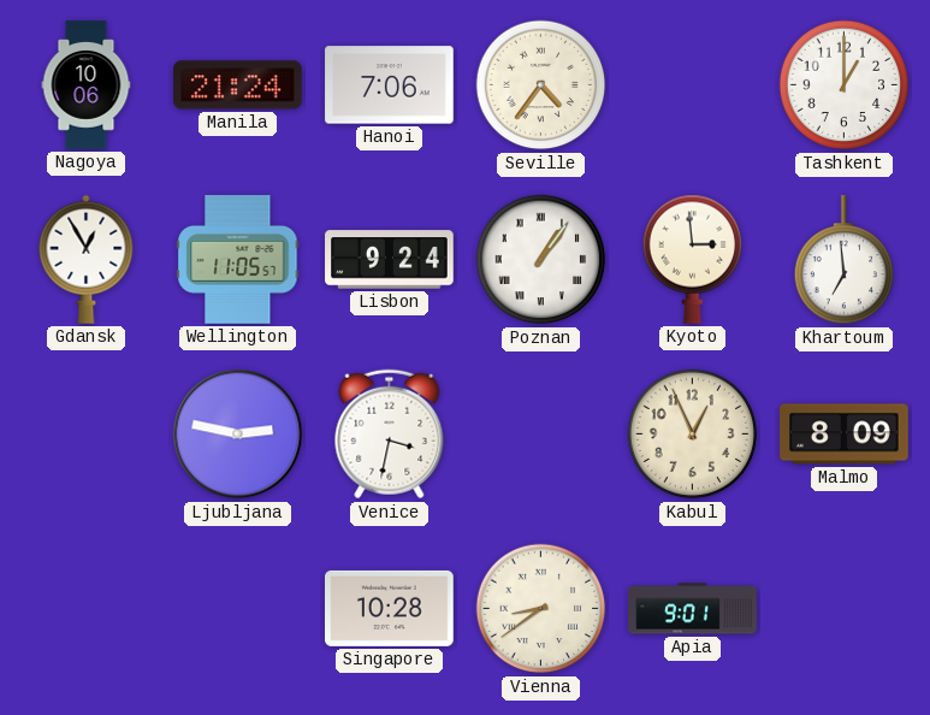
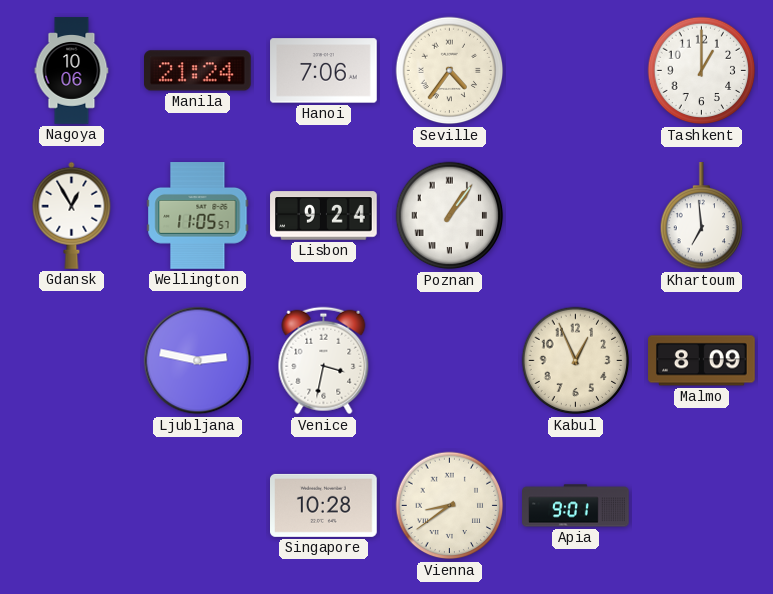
Kyoto: 2:59 -> none
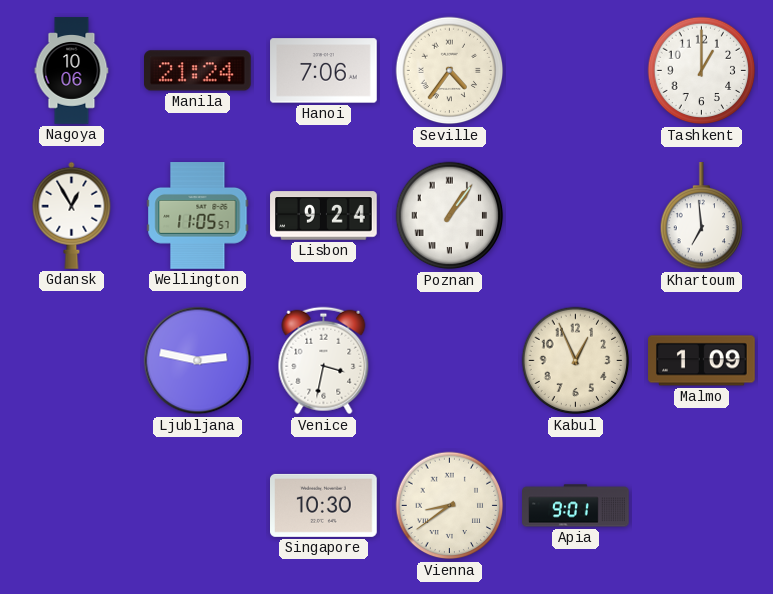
Malmo: 8:09 -> 1:09
Singapore: 10:28 -> 10:30
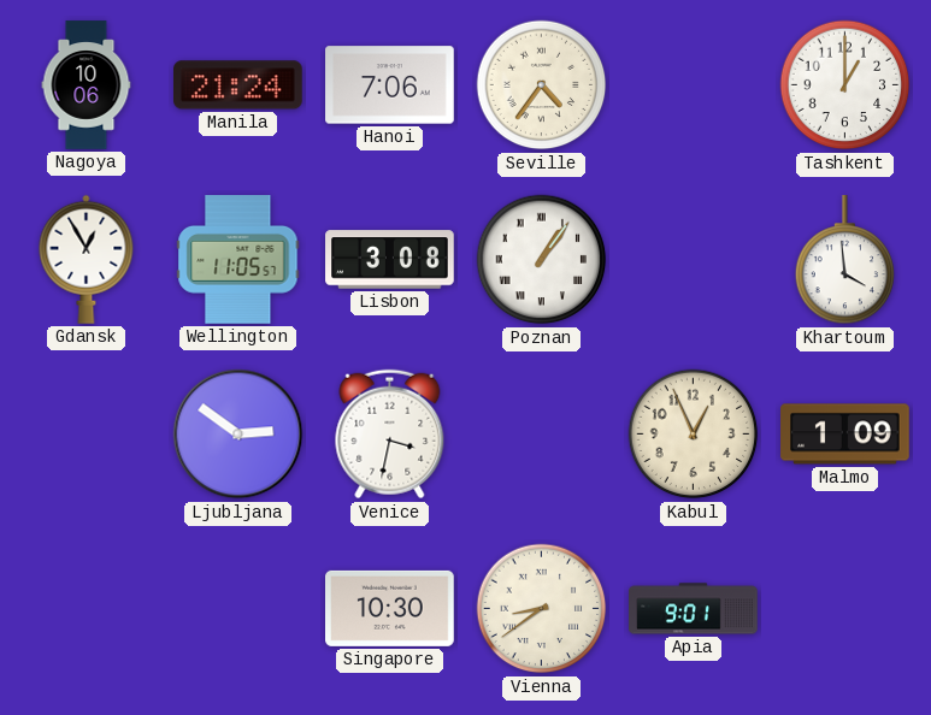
Lisbon: 9:24 -> 3:08
Khartoum: 6:59 -> 3:59
Ljubljana: 2:47 -> 2:51
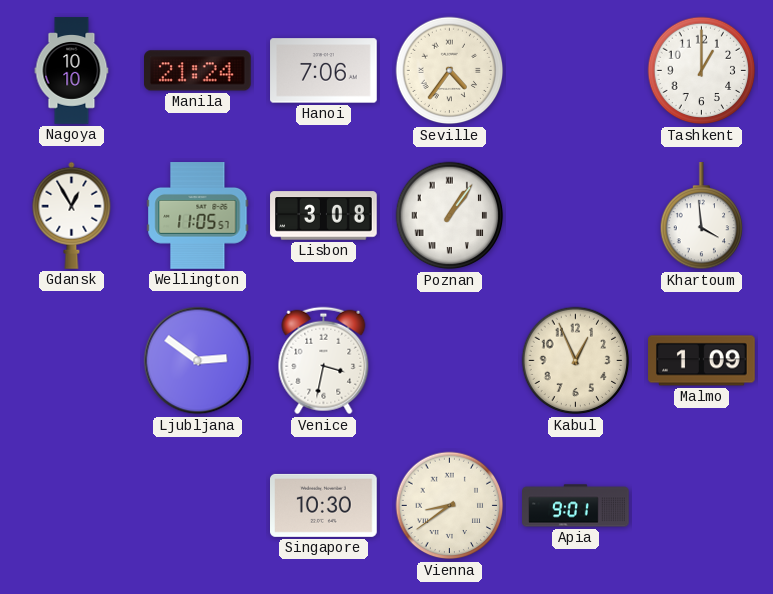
Nagoya: 10:06 -> 10:10
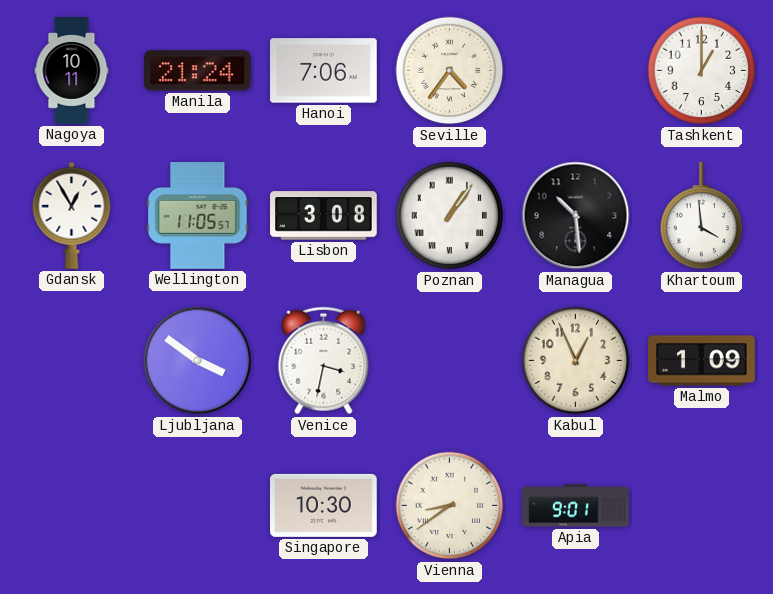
Nagoya: 10:10 -> 10:11
Managua: none -> 10:29
Ljubljana: 2:51 -> 3:51
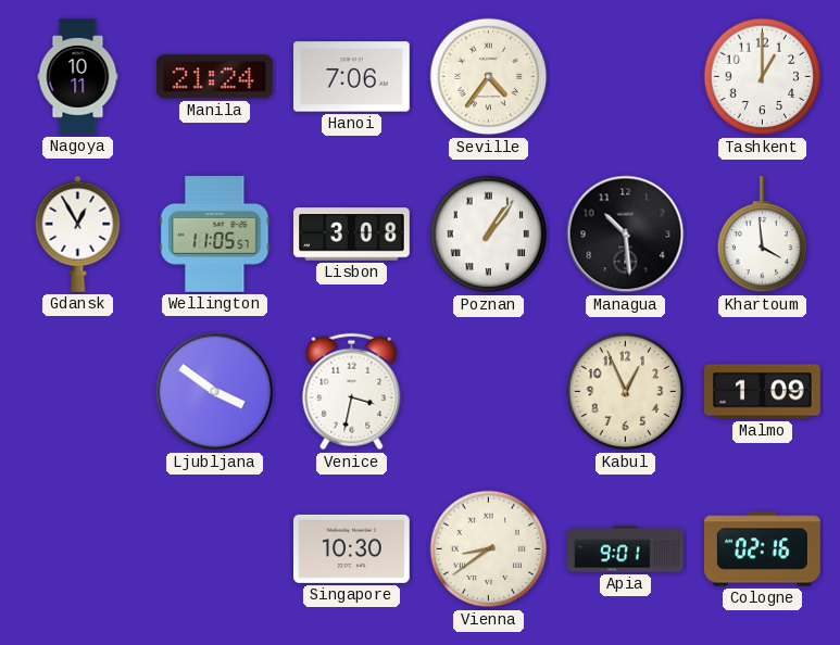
Cologne: none -> 02:16
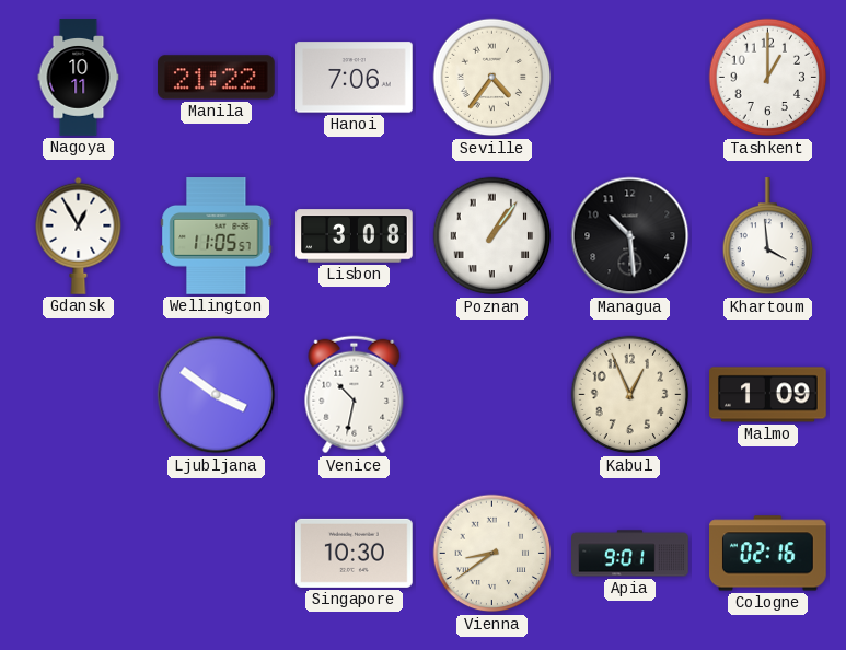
Manila: 21:24 -> 21:22
Venice: 3:32 -> 10:32
